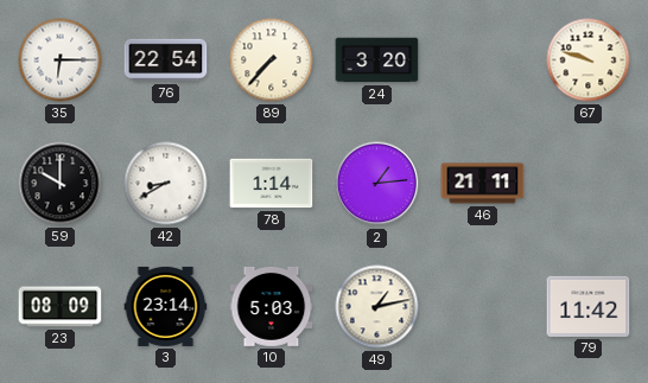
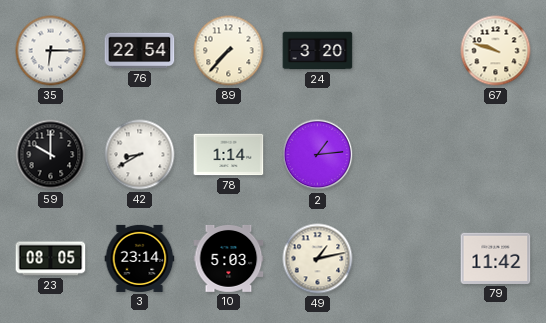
46: 21:11 -> none
23: 08:09 -> 08:05
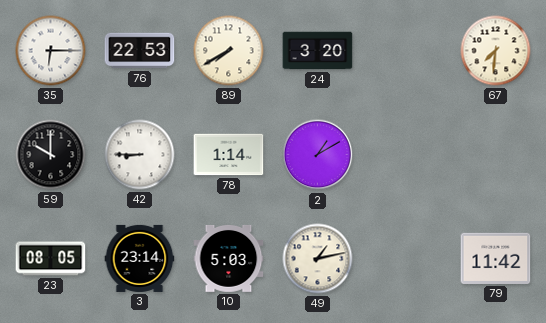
76: 22:54 -> 22:53
89: 7:37 -> 7:40
67: 9:48 -> 7:31
42: 8:40 -> 8:45
2: 1:14 -> 1:10
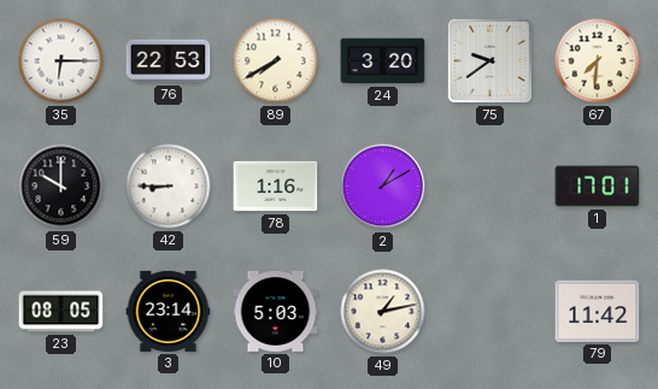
75: none -> 9:39
78: 1:14 -> 1:16
1: none -> 17:01
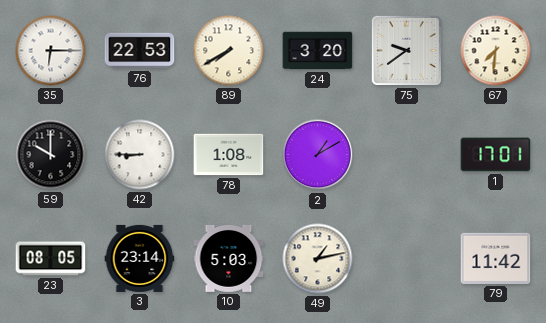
78: 1:16 -> 1:08
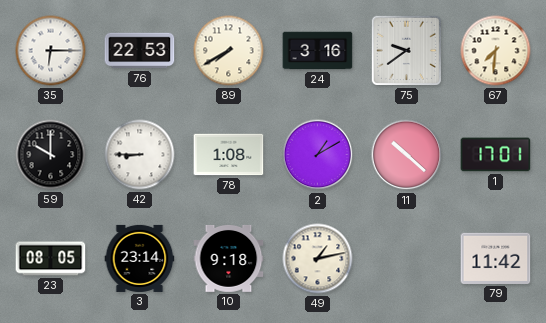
24: 3:20 -> 3:16
11: none -> 10:22
10: 5:03 -> 9:18
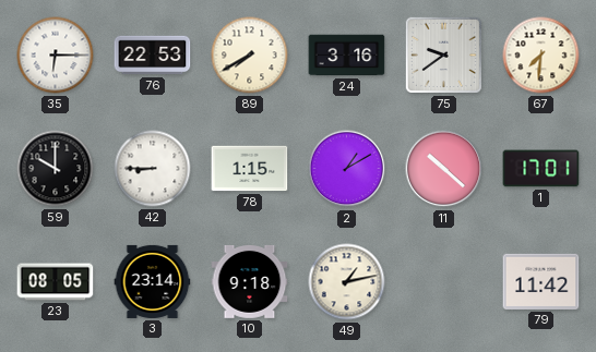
78: 1:08 -> 1:15
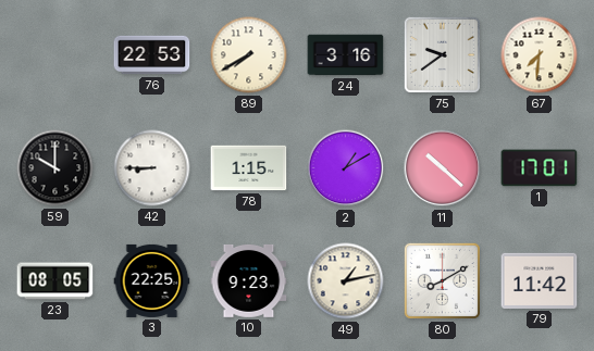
35: 6:15 -> none
3: 23:14 -> 22:25
10: 9:18 -> 9:23
80: none -> 8:10
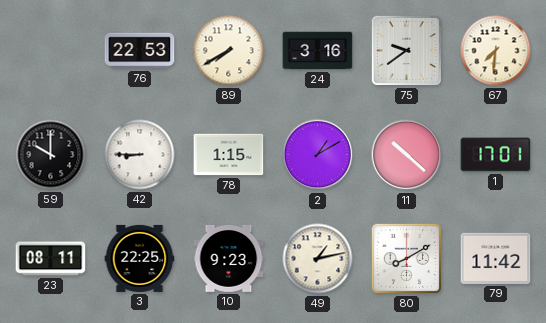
23: 08:05 -> 08:11
